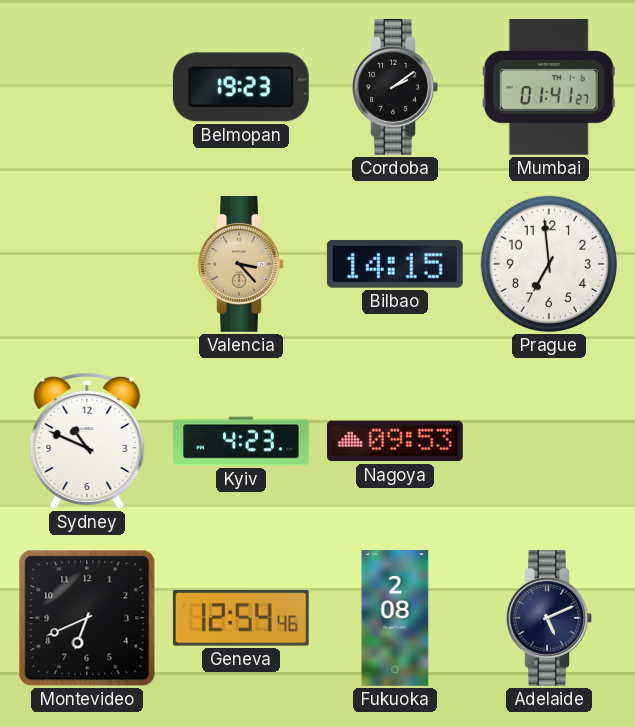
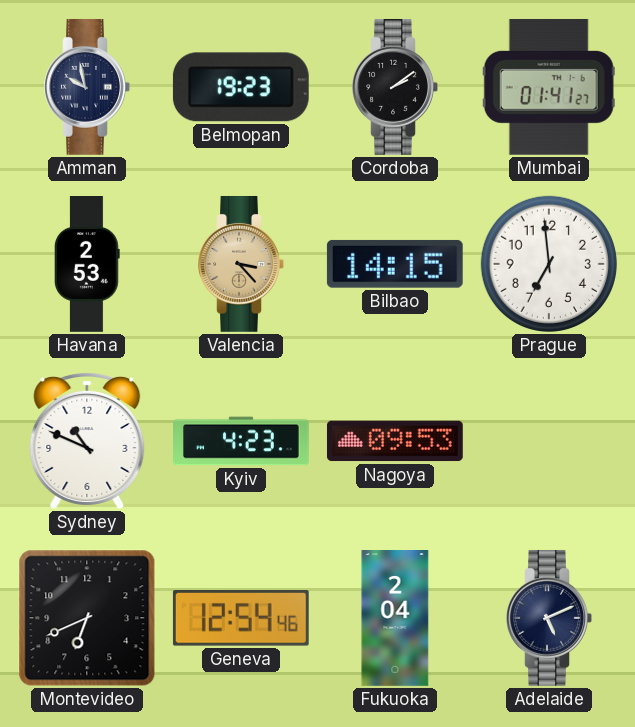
Amman: none -> 9:58
Havana: none -> 2:53
Fukuoka: 2:08 -> 2:04
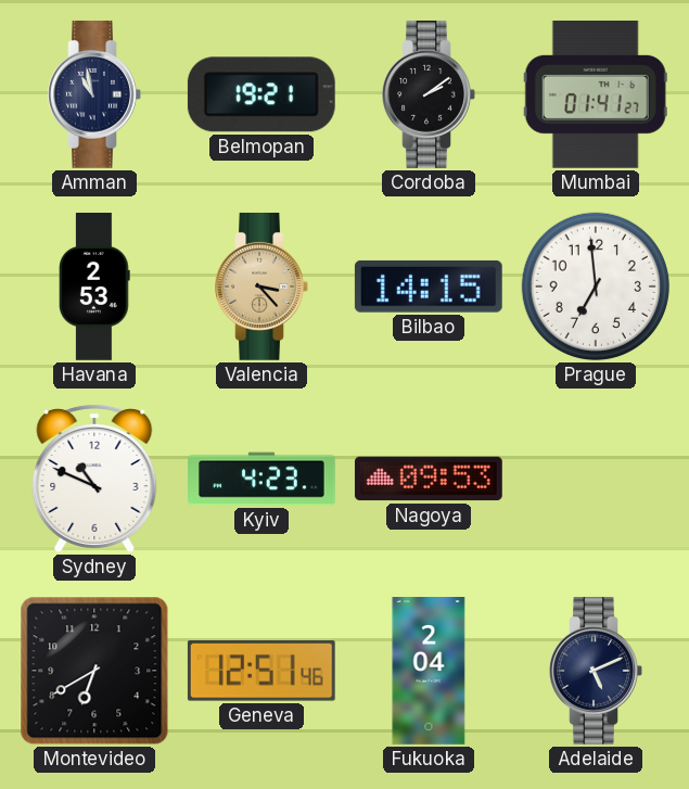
Amman: 9:58 -> 10:58
Belmopan: 19:23 -> 19:21
Montevideo: 6:41 -> 6:40
Geneva: 12:54 -> 12:51
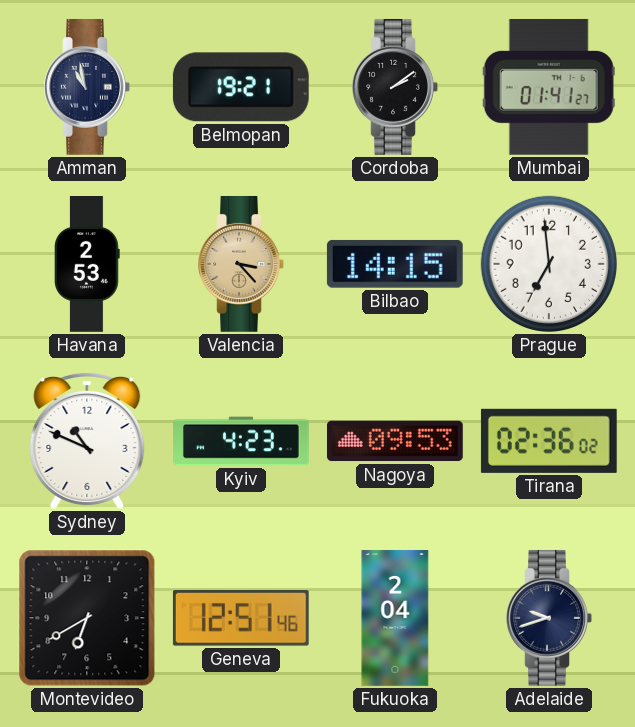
Tirana: none -> 02:36
Adelaide: 5:11 -> 9:42
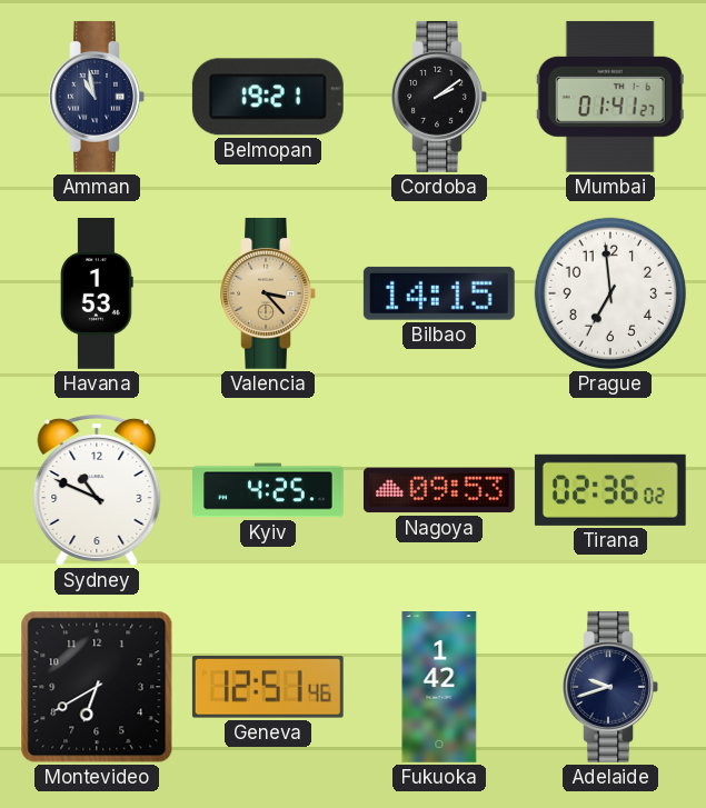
Havana: 2:53 -> 1:53
Kyiv: 4:23 -> 4:25
Fukuoka: 2:04 -> 1:42
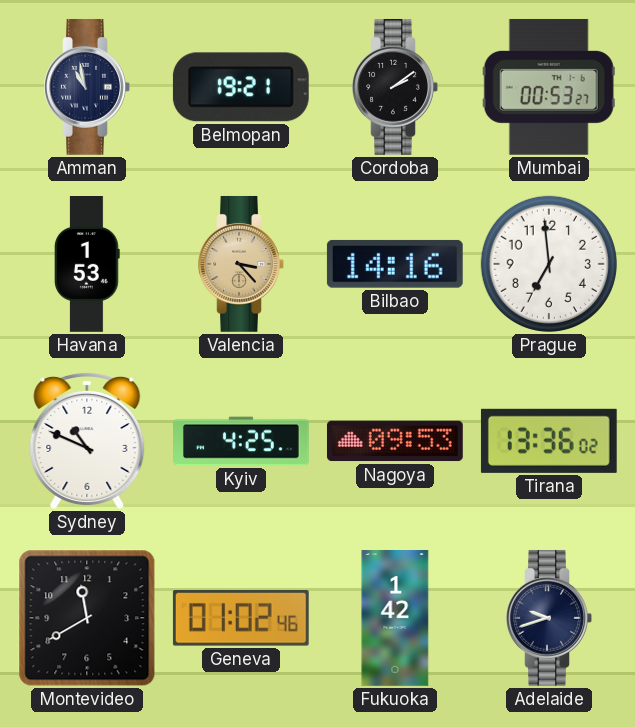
Mumbai: 01:41 -> 00:53
Bilbao: 14:15 -> 14:16
Tirana: 02:36 -> 13:36
Montevideo: 6:40 -> 11:40
Geneva: 12:51 -> 01:02
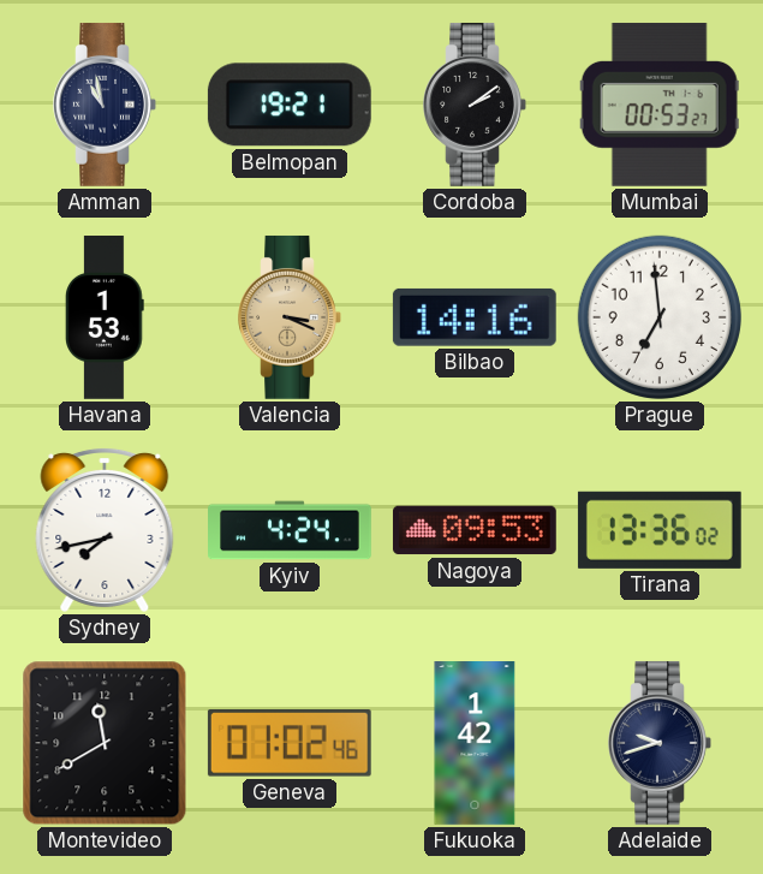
Valencia: 3:23 -> 3:19
Sydney: 10:49 -> 7:43
Kyiv: 4:25 -> 4:24
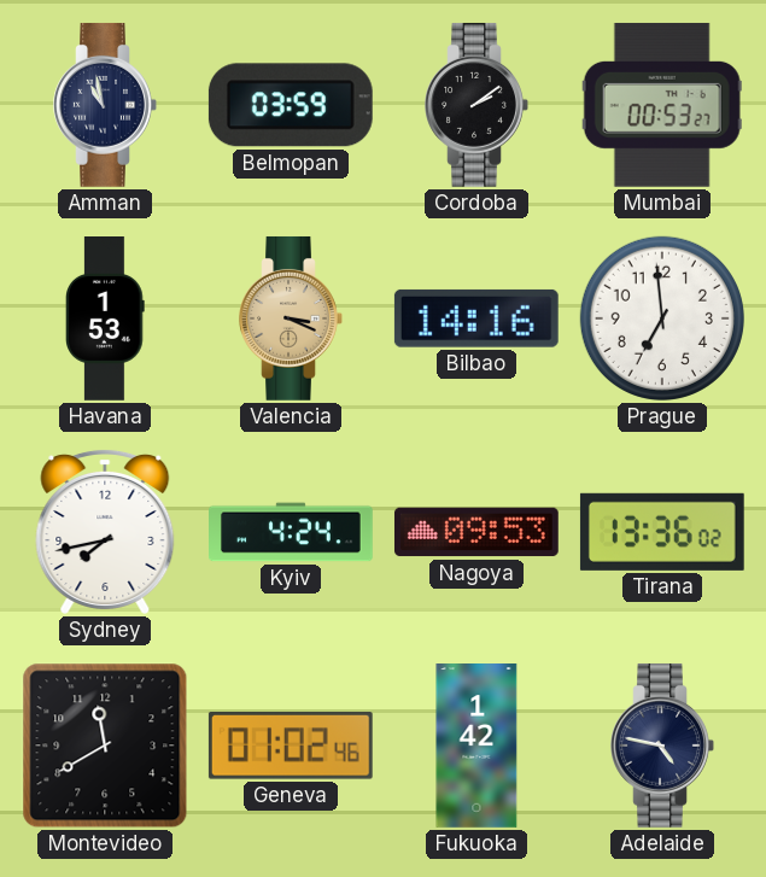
Belmopan: 19:21 -> 03:59
Adelaide: 9:42 -> 4:47
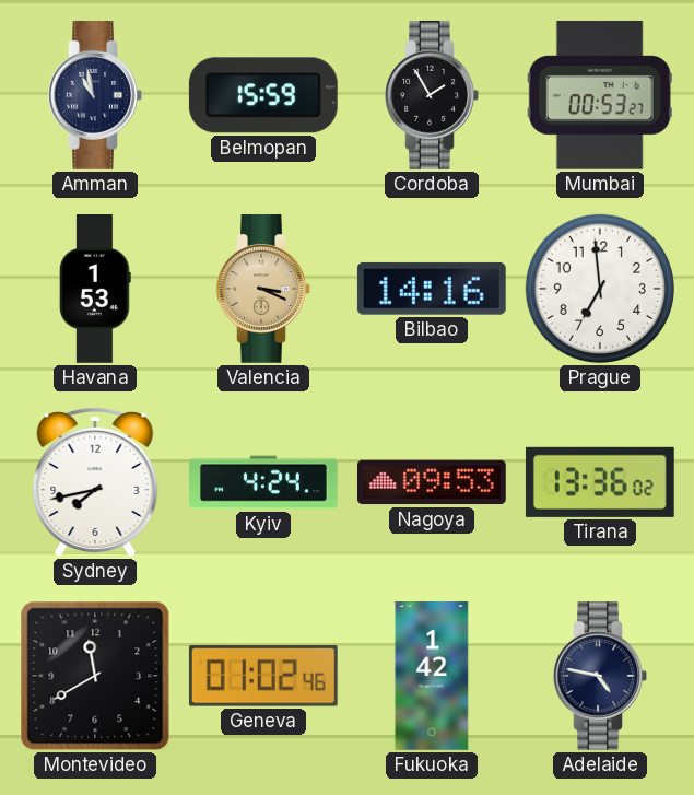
Belmopan: 03:59 -> 15:59
Cordoba: 2:09 -> 1:55
